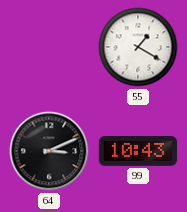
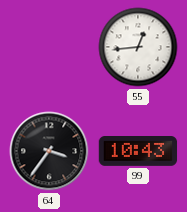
55: 1:20 -> 12:44
64: 3:11 -> 3:36
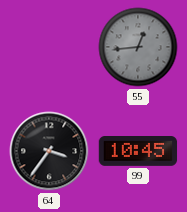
55 dial: white -> grey
99: 10:43 -> 10:45
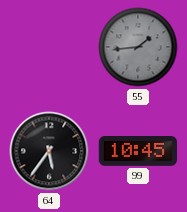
55: 12:44 -> 1:44
64: 3:36 -> 5:36
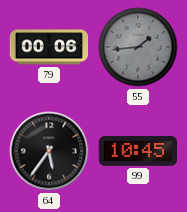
79: none -> 00:06
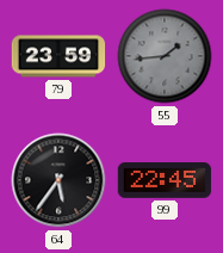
79: 00:06 -> 23:59
99: 10:45 -> 22:45
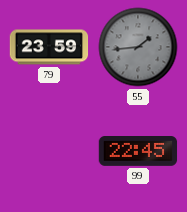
64: 5:36 -> none
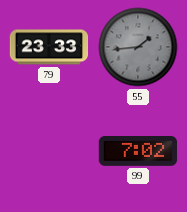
79: 23:59 -> 23:33
99: 22:45 -> 7:02
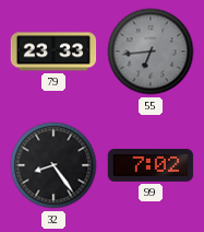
55: 1:44 -> 6:44
32: none -> 8:24
